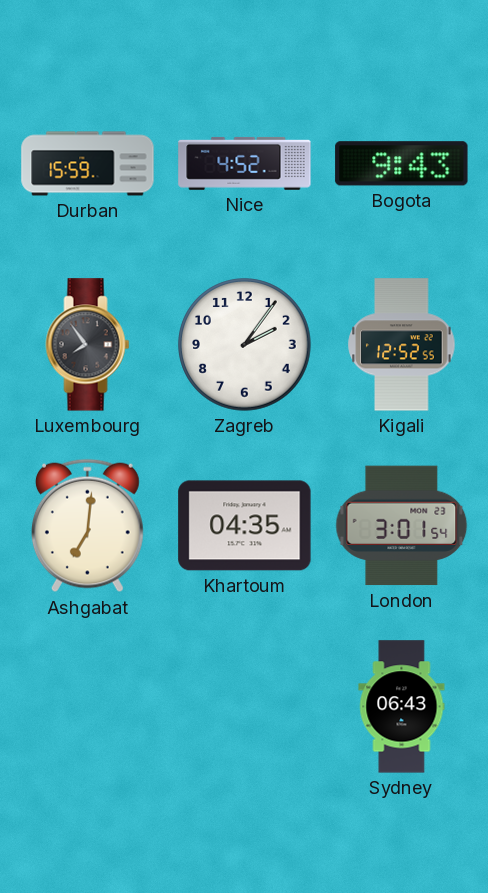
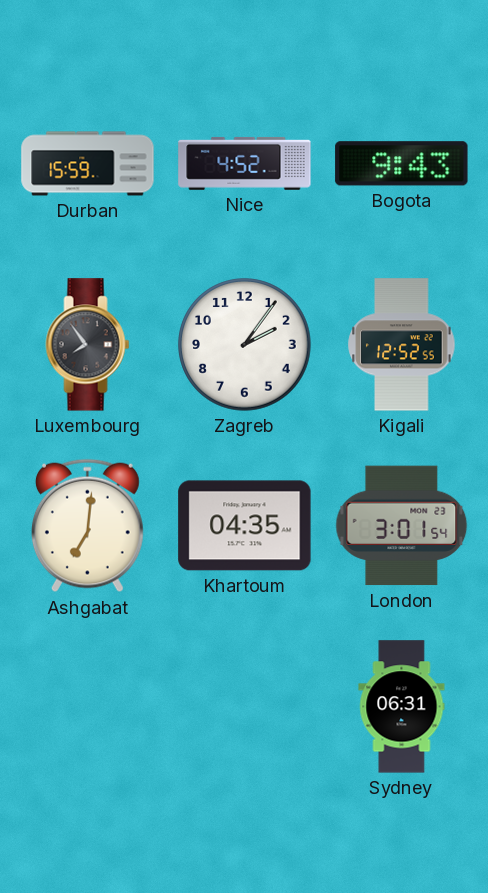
Sydney: 06:43 -> 06:31
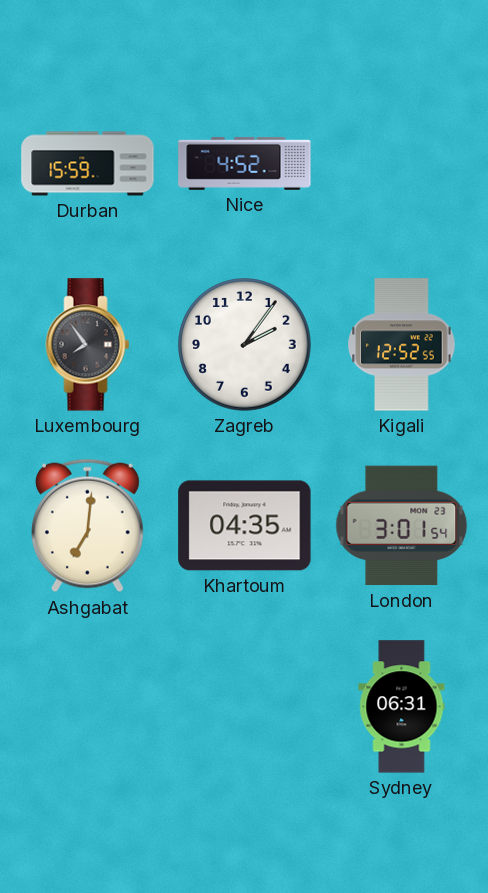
Bogota: 9:43 -> none
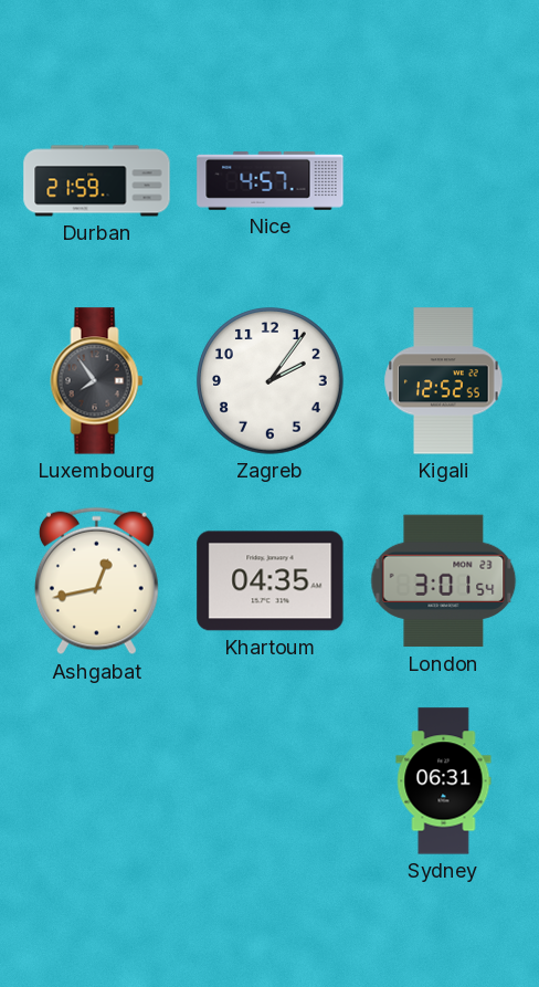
Durban: 15:59 -> 21:59
Nice: 4:52 -> 4:57
Ashgabat: 7:01 -> 12:43
